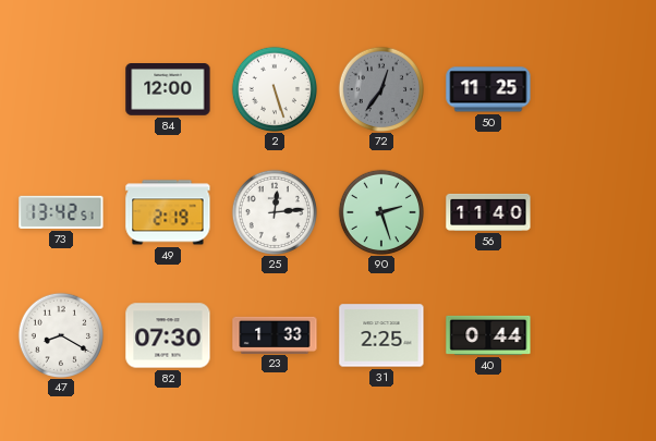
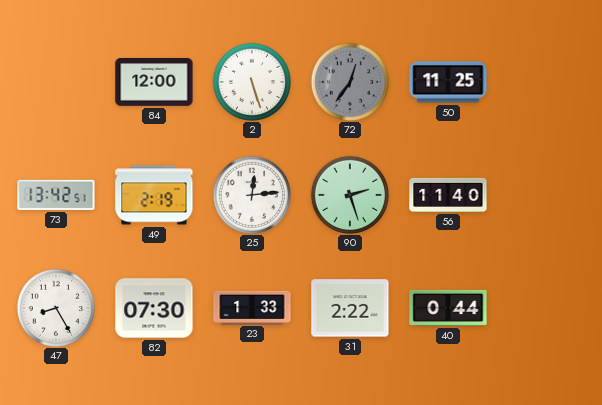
47: 8:20 -> 8:25
31: 2:25 -> 2:22
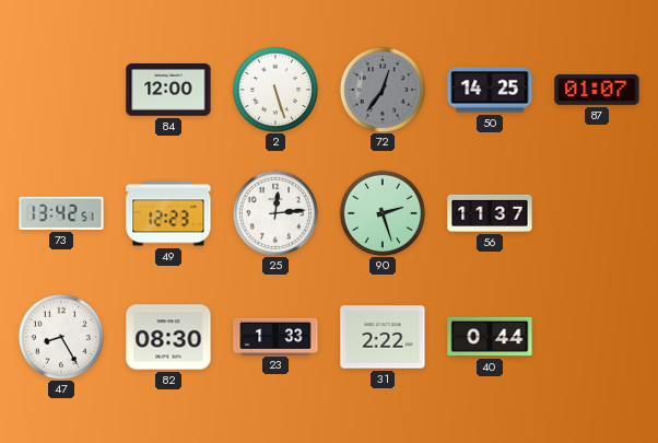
50: 11:25 -> 14:25
87: none -> 01:07
49: 2:19 -> 12:23
56: 11:40 -> 11:37
82: 07:30 -> 08:30
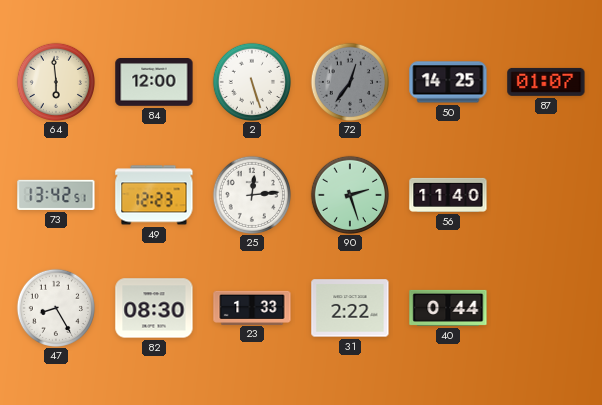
64: none -> 5:59
56: 11:37 -> 11:40
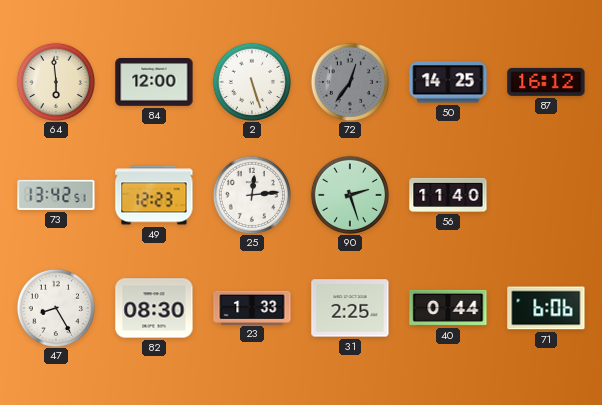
87: 01:07 -> 16:12
31: 2:22 -> 2:25
71: none -> 6:06
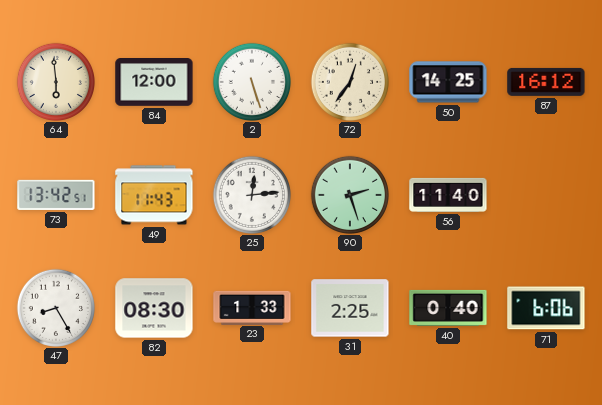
72 dial: grey -> cream
49: 12:23 -> 11:43
40: 0:44 -> 0:40
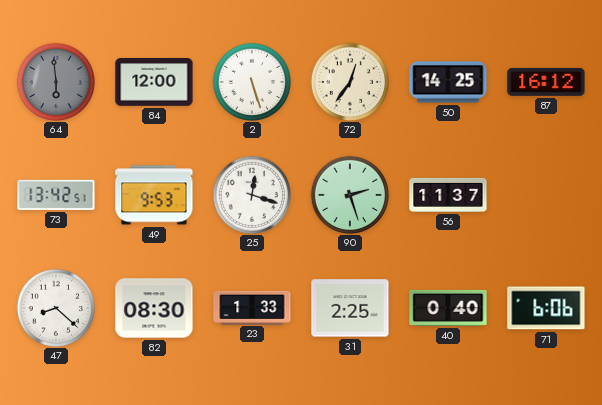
64 dial: cream -> grey
49: 11:43 -> 9:53
25: 12:14 -> 12:18
56: 11:40 -> 11:37
47: 8:25 -> 8:22
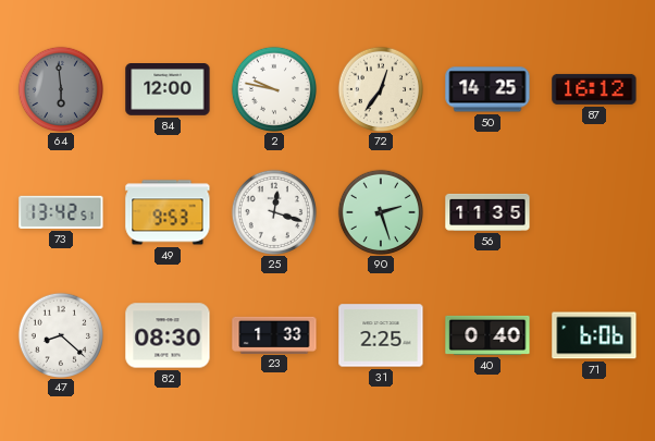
2: 5:27 -> 9:47
56: 11:37 -> 11:35
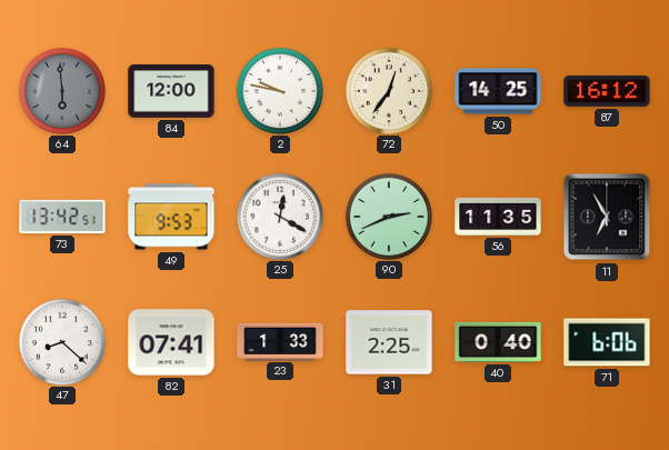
25: 12:18 -> 12:20
90: 2:27 -> 2:41
11: none -> 6:55
82: 08:30 -> 07:41
